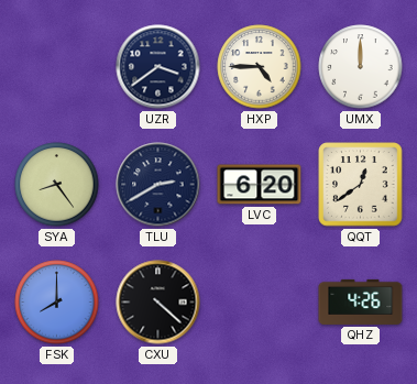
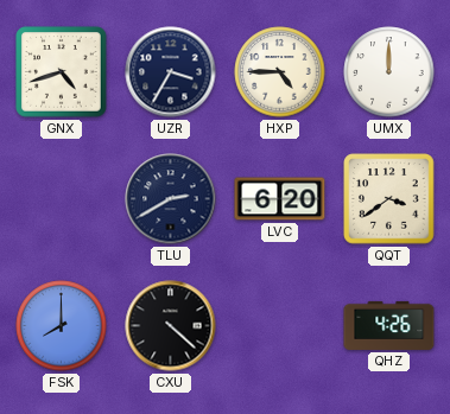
GNX: none -> 4:42
UZR: 3:39 -> 3:35
SYA: 8:24 -> none
QQT: 12:39 -> 3:39
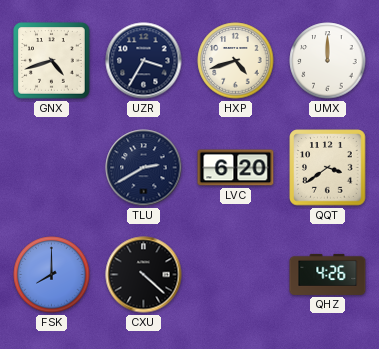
HXP: 4:45 -> 4:42
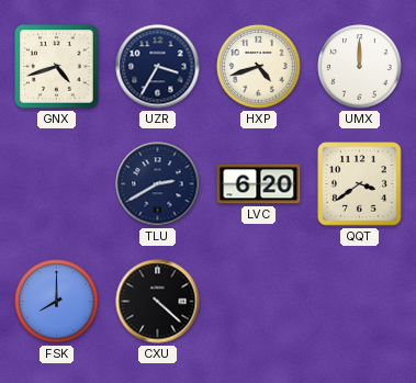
QHZ: 4:26 -> none
